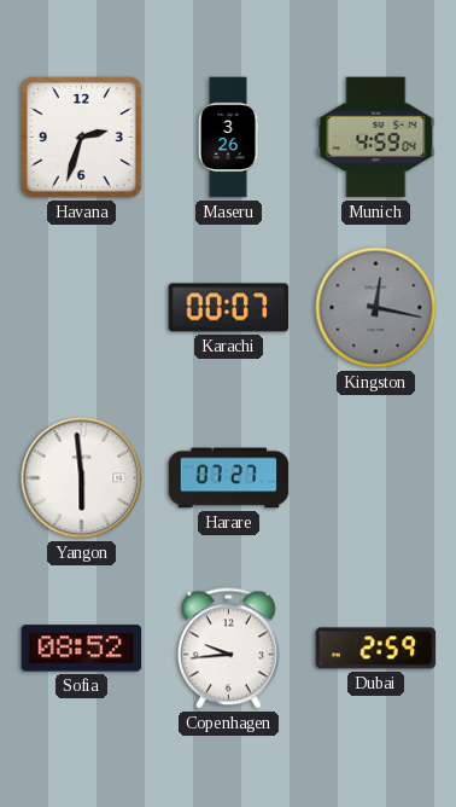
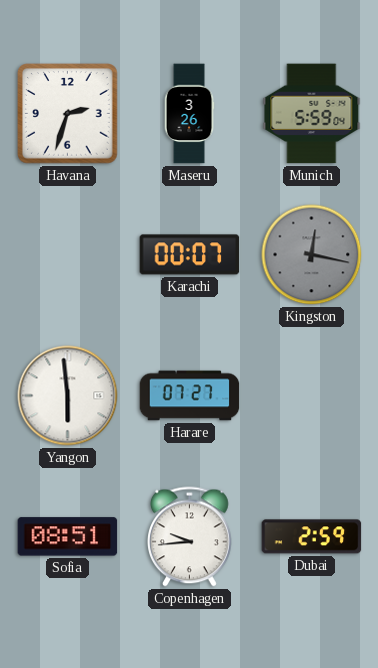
Munich: 4:59 -> 5:59
Sofia: 08:52 -> 08:51
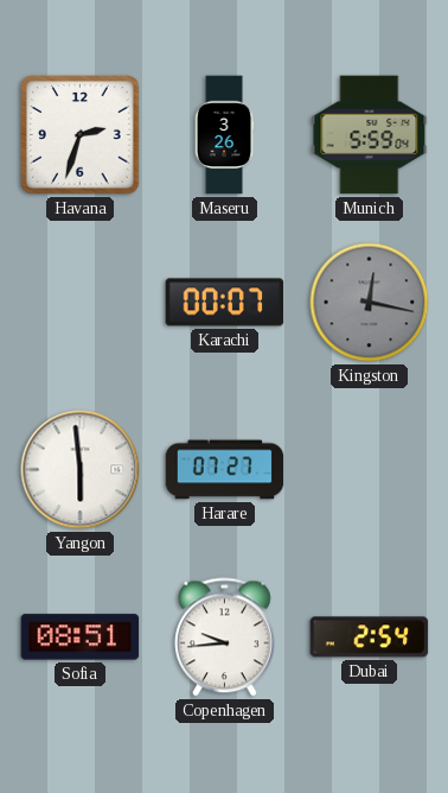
Dubai: 2:59 -> 2:54
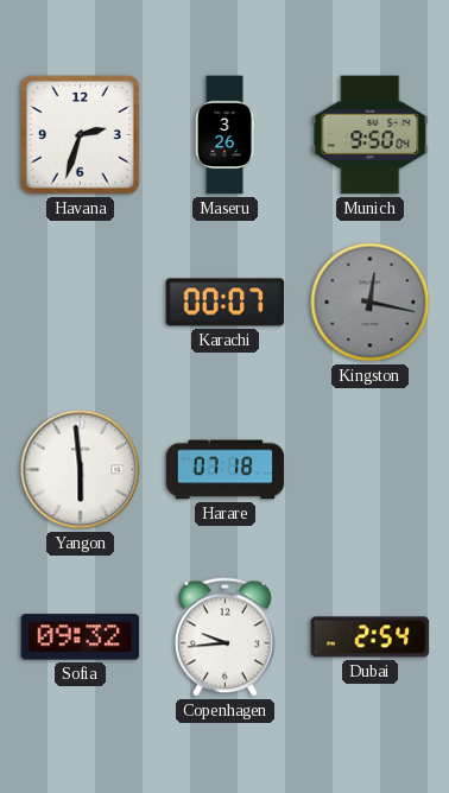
Munich: 5:59 -> 9:50
Harare: 07:27 -> 07:18
Sofia: 08:51 -> 09:32
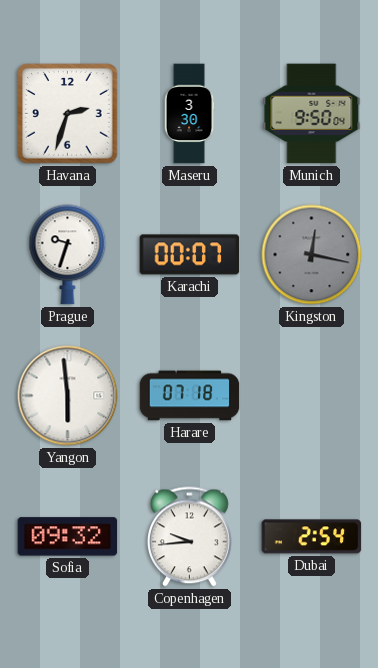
Maseru: 3:26 -> 3:30
Prague: none -> 9:33
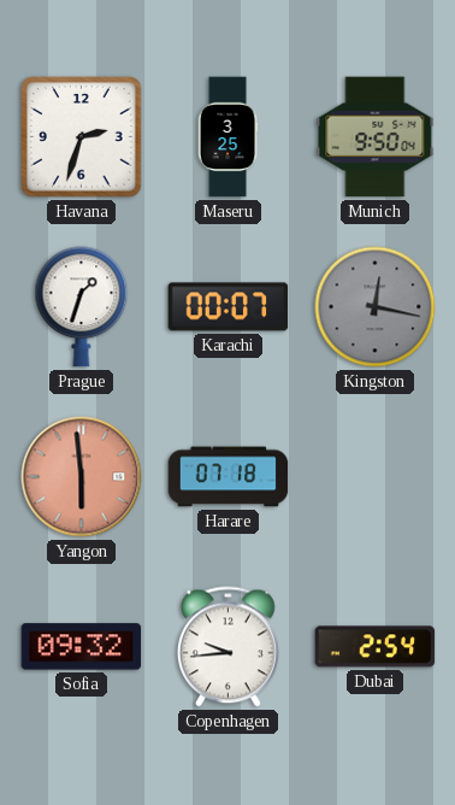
Maseru: 3:30 -> 3:25
Prague: 9:33 -> 1:33
Yangon dial: white -> salmon
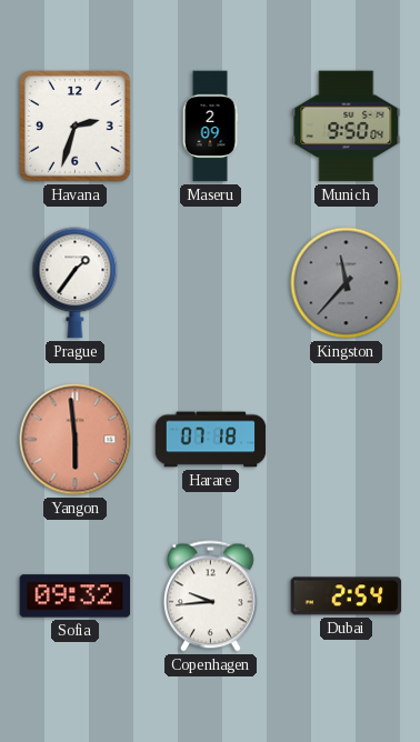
Maseru: 3:25 -> 2:09
Prague: 1:33 -> 1:36
Karachi: 00:07 -> none
Kingston: 12:17 -> 11:37
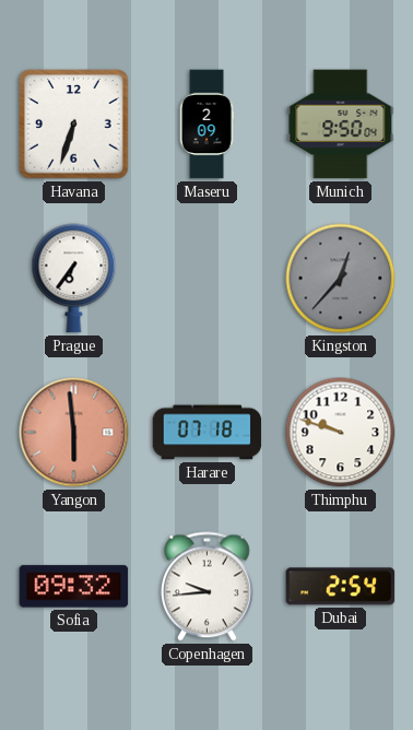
Havana: 2:33 -> 6:33
Prague: 1:36 -> 6:36
Kingston: 11:37 -> 12:37
Thimphu: none -> 9:48
